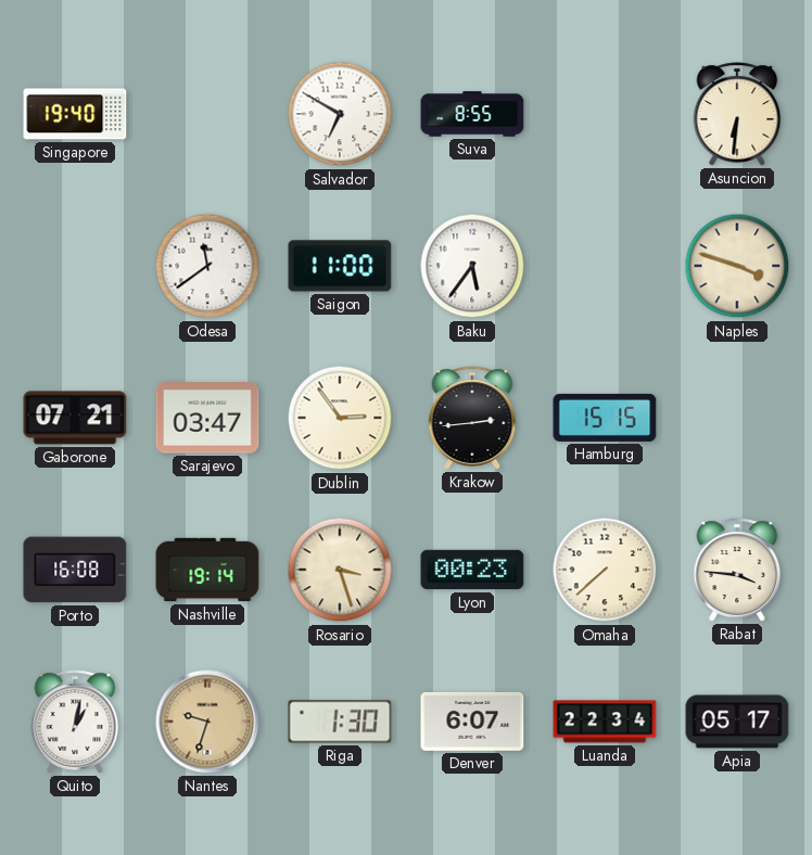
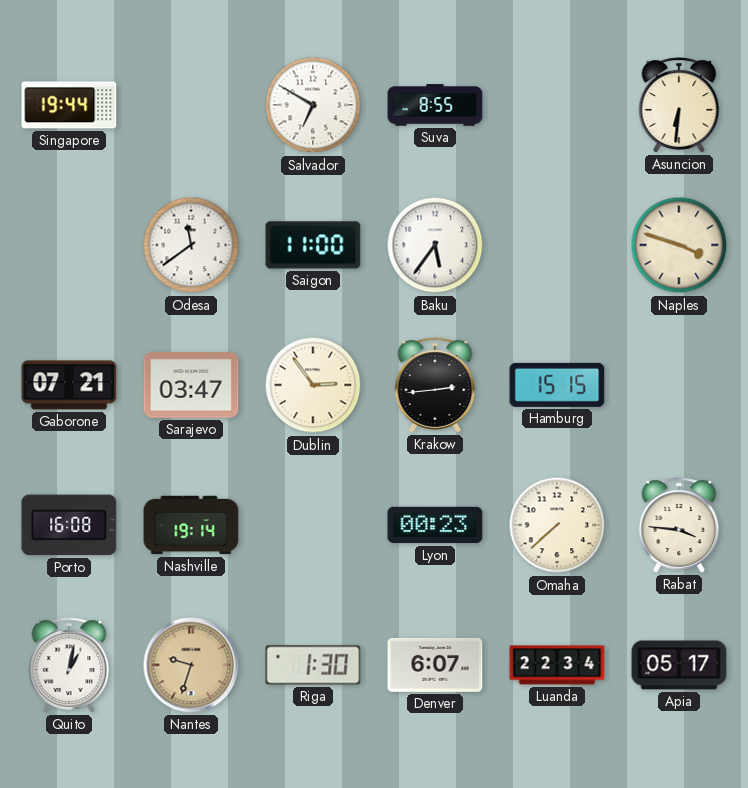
Singapore: 19:40 -> 19:44
Rosario: 3:27 -> none
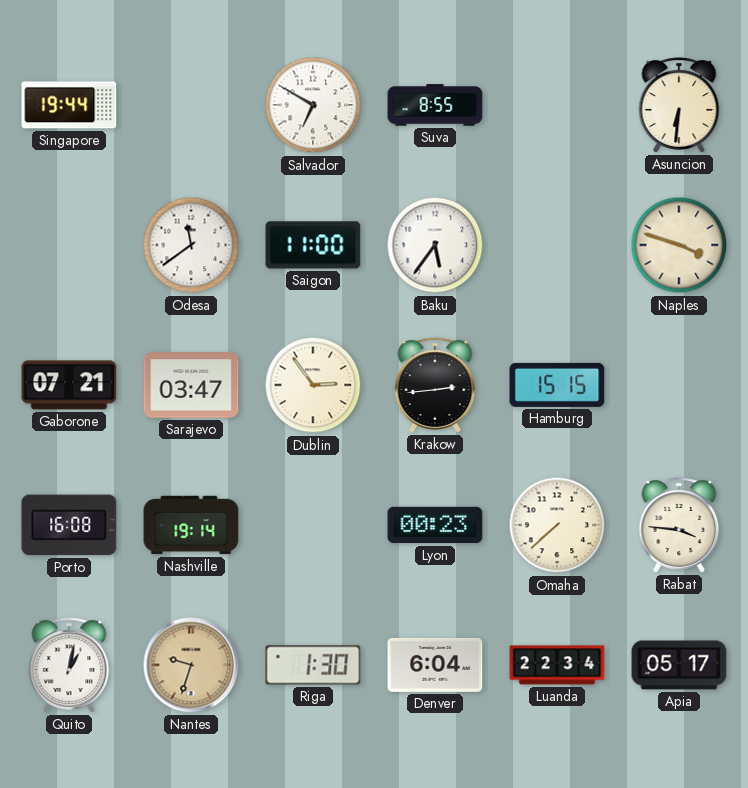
Denver: 6:07 -> 6:04
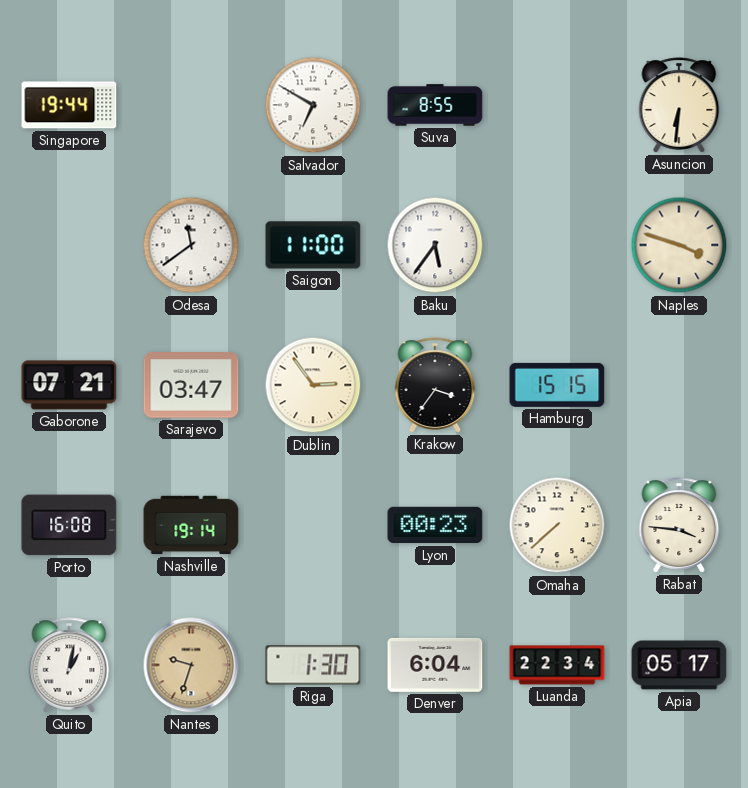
Krakow: 2:44 -> 3:36
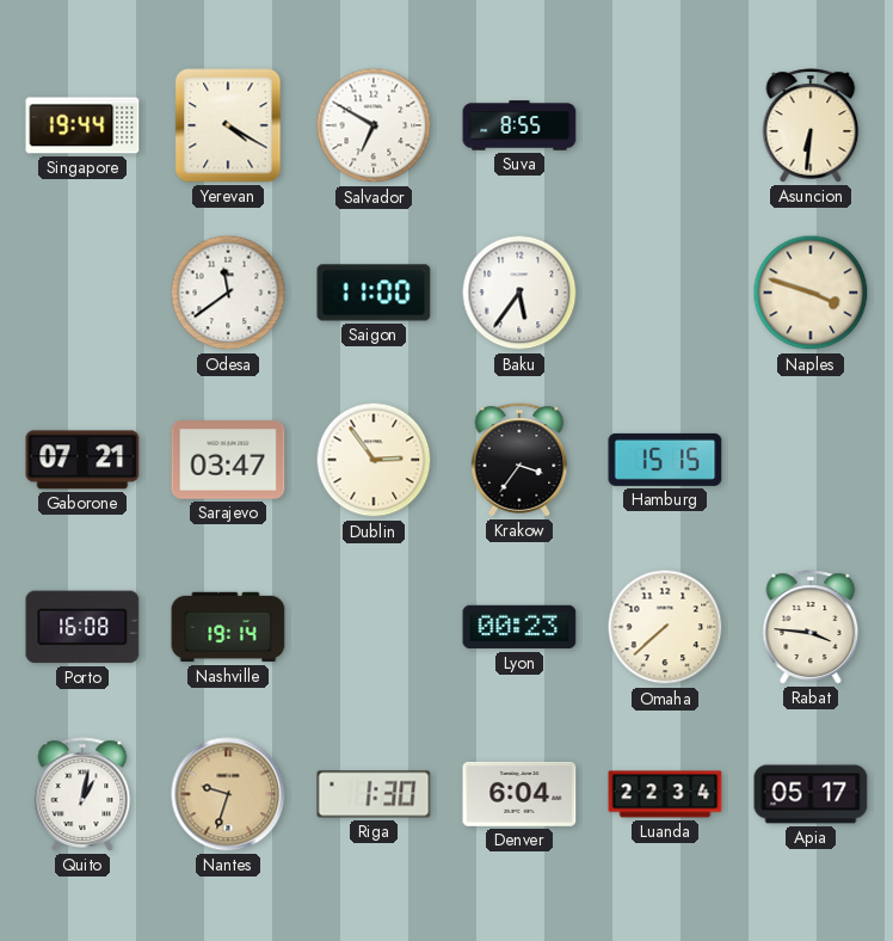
Yerevan: none -> 4:20
